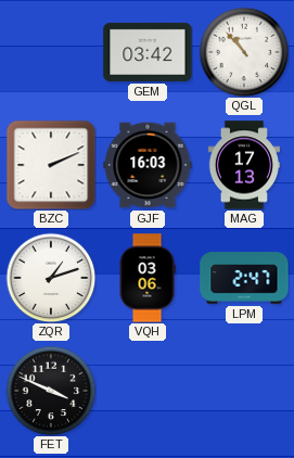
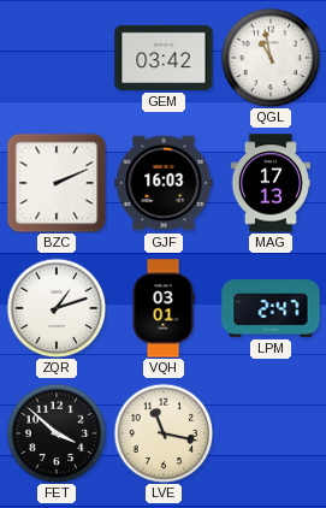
QGL: 10:53 -> 10:58
VQH: 03:06 -> 03:01
FET: 3:49 -> 3:52
LVE: none -> 11:17
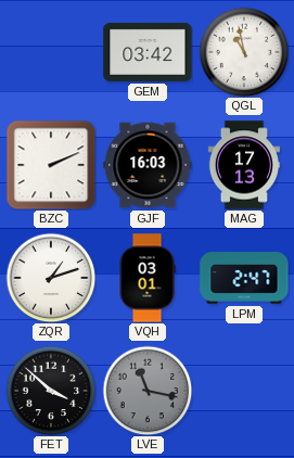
LVE dial: cream -> grey
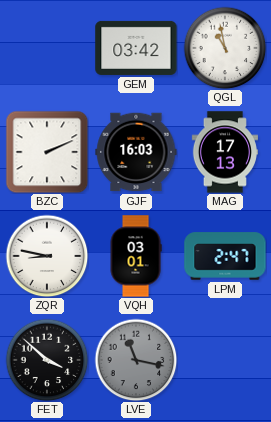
ZQR: 1:12 -> 8:47
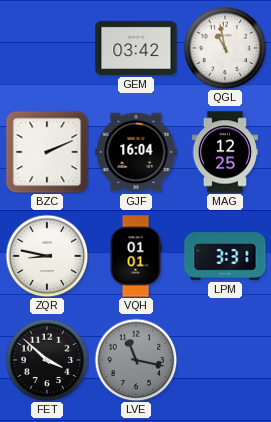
GJF: 16:03 -> 16:04
MAG: 17:13 -> 12:25
VQH: 03:01 -> 01:01
LPM: 2:47 -> 3:31
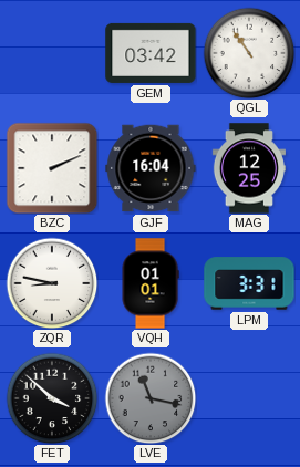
QGL: 10:58 -> 10:54
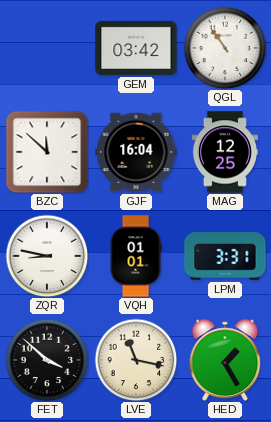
BZC: 2:11 -> 11:52
LVE dial: grey -> cream
HED: none -> 1:25
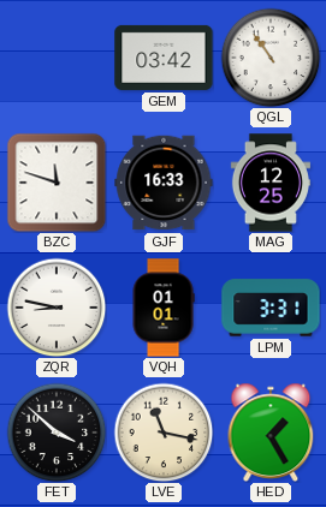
BZC: 11:52 -> 11:48
GJF: 16:04 -> 16:33
